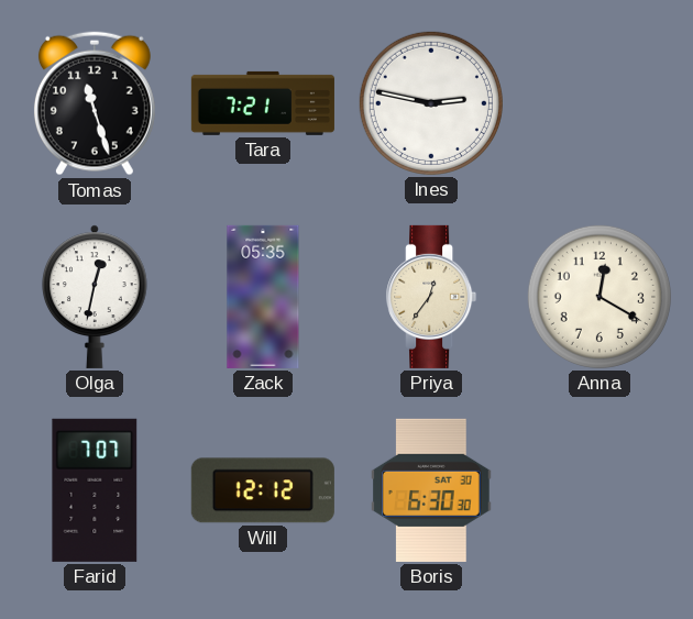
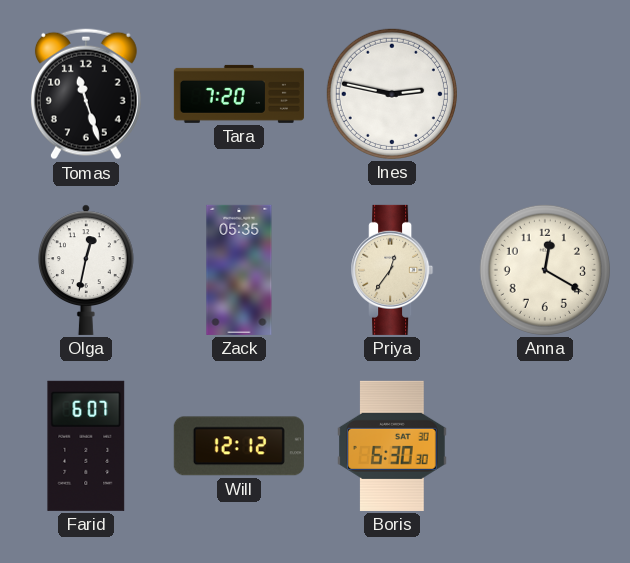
Tara: 7:21 -> 7:20
Farid: 7:07 -> 6:07
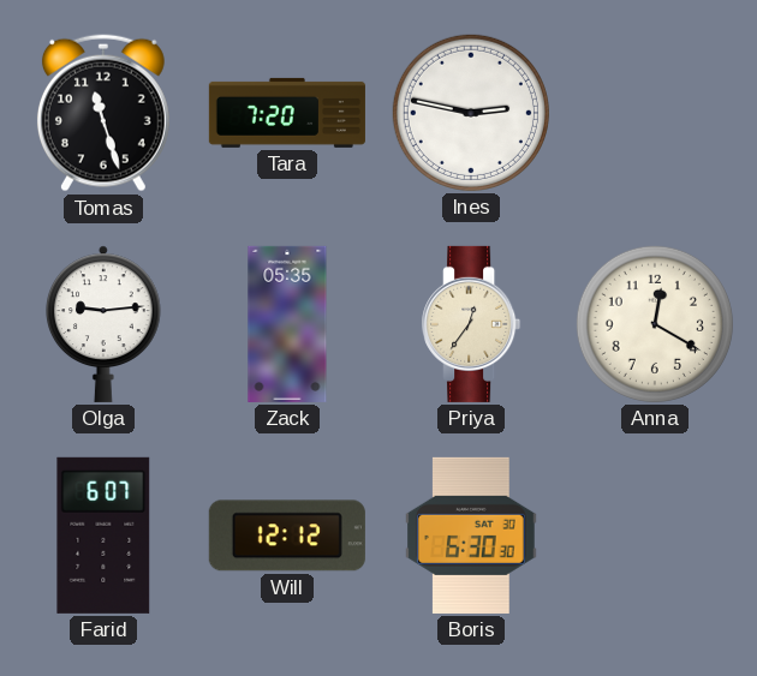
Olga: 12:32 -> 9:14
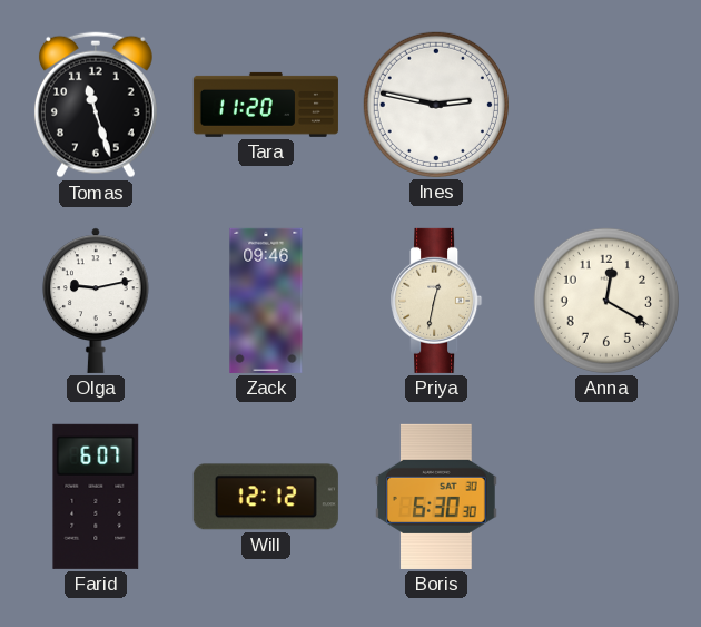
Tara: 7:20 -> 11:20
Olga: 9:14 -> 9:13
Zack: 05:35 -> 09:46
Priya: 12:36 -> 12:32
